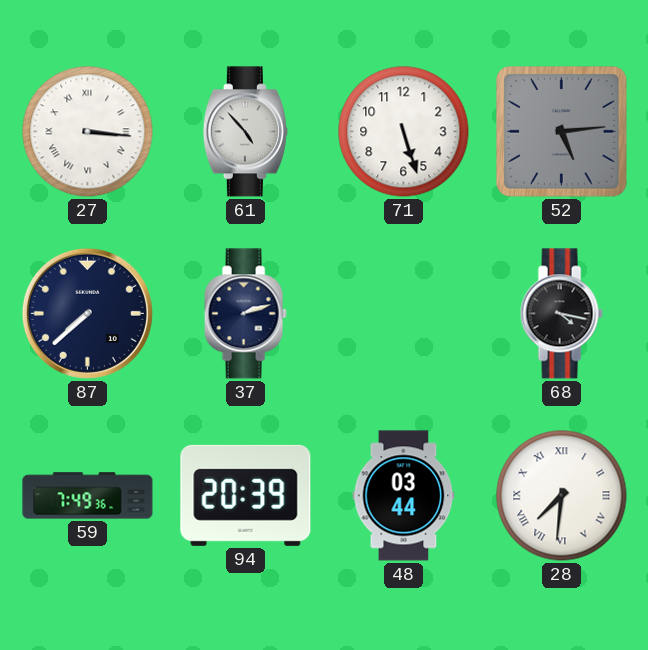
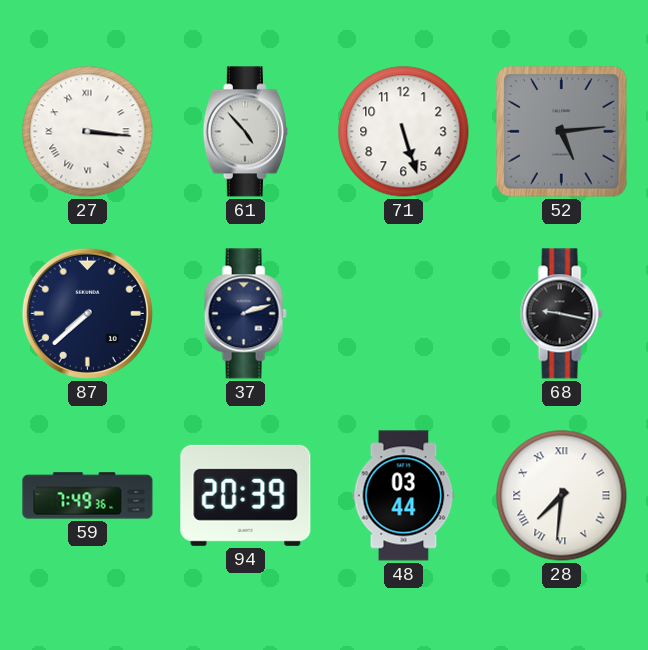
68: 4:17 -> 9:17
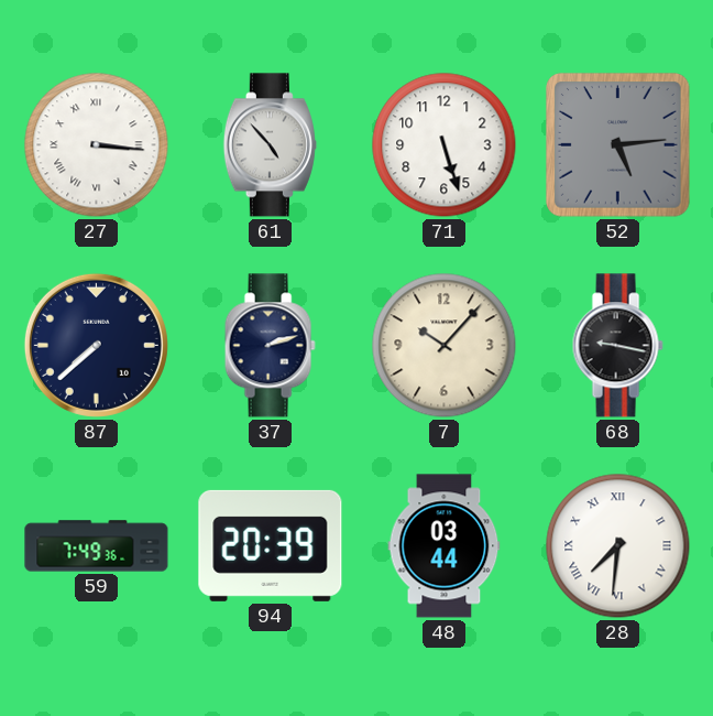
7: none -> 10:07
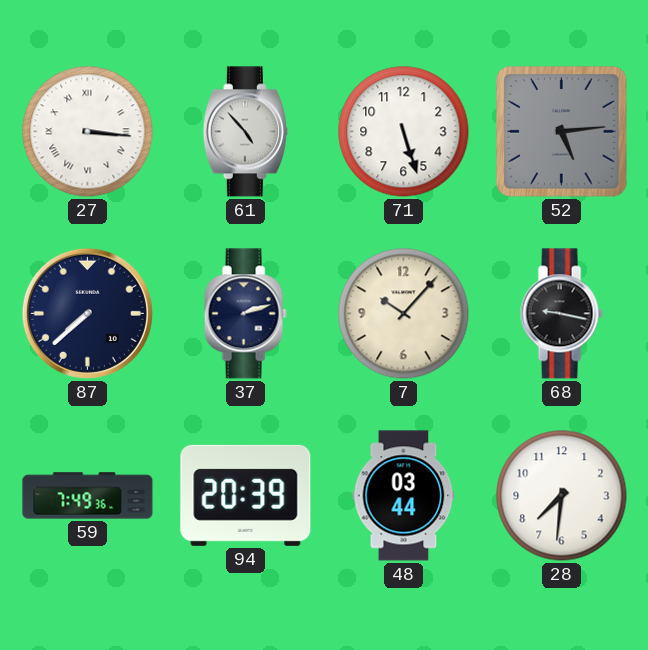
28 numerals: Roman -> Arabic
